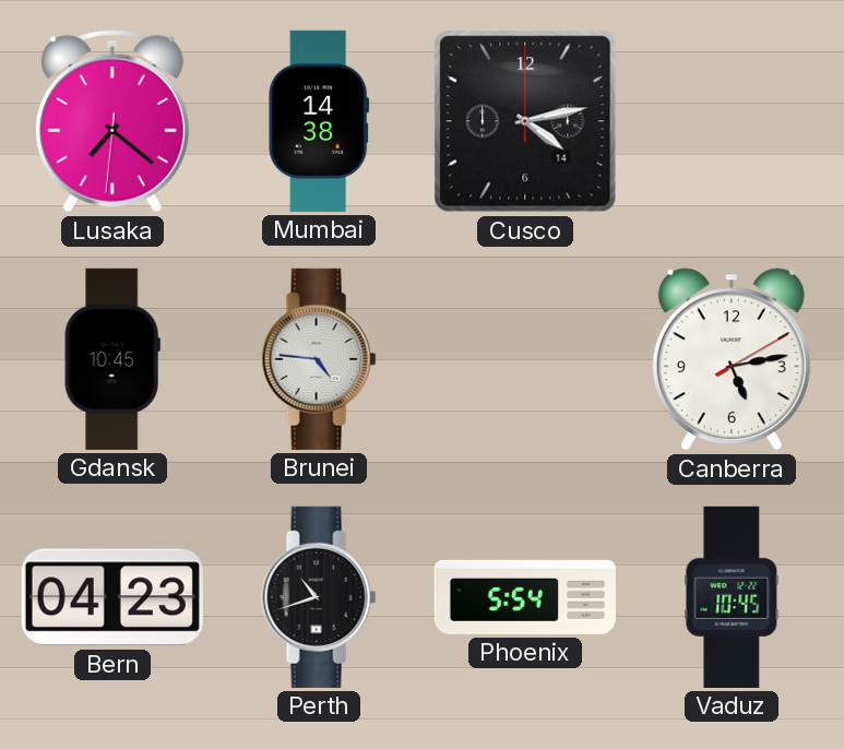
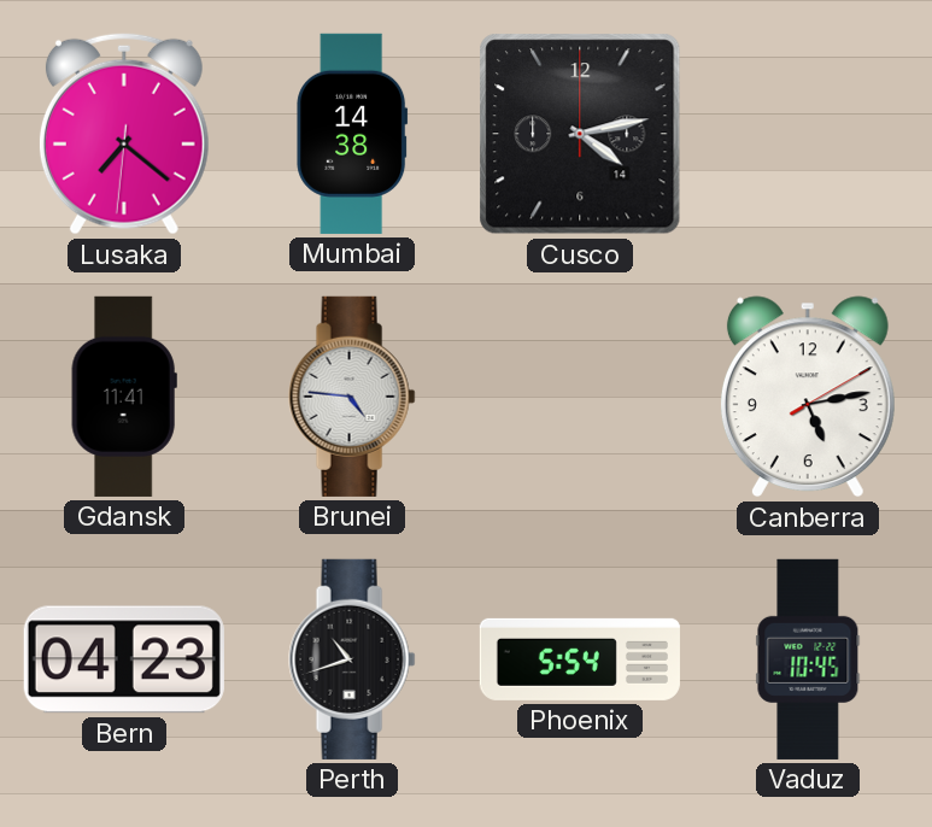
Gdansk: 10:45 -> 11:41
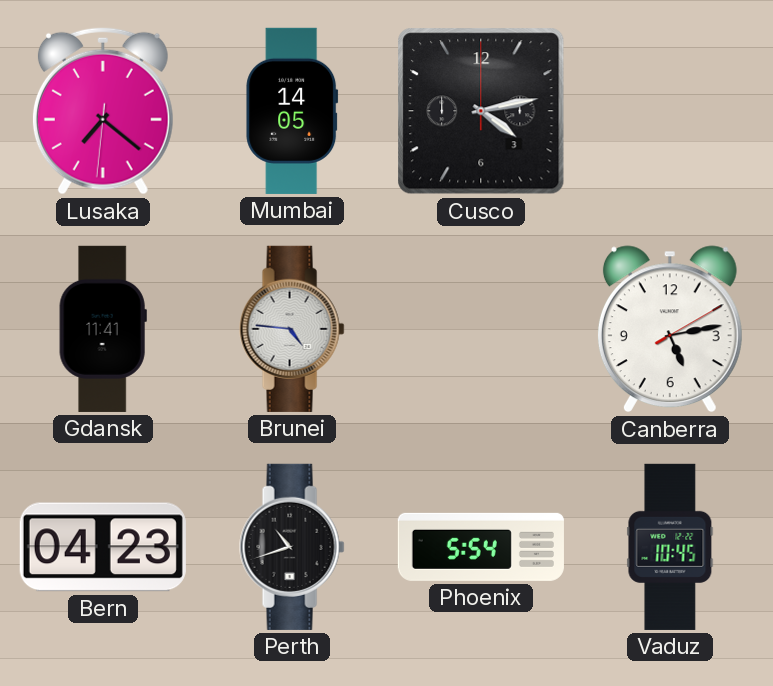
Mumbai: 14:38 -> 14:05
Cusco date: 14 -> 3
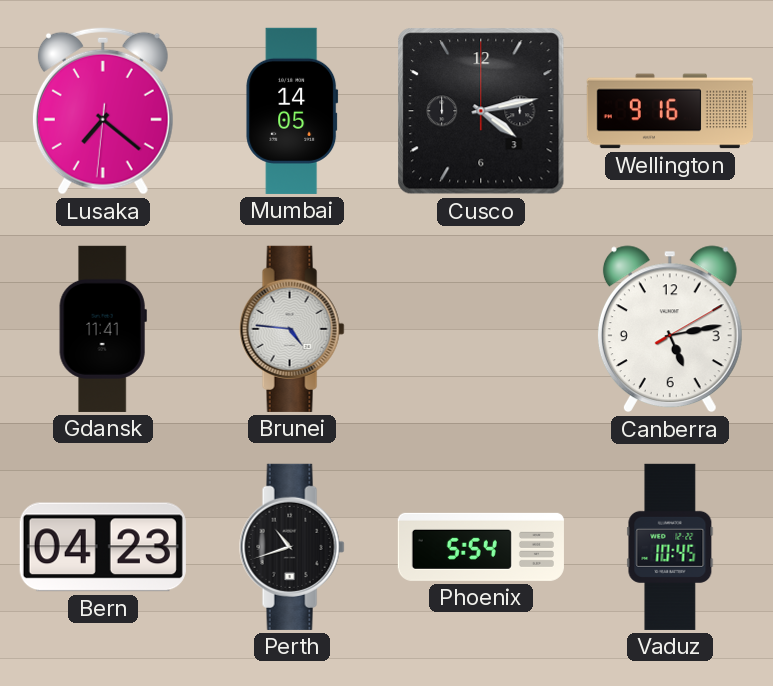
Wellington: none -> 9:16
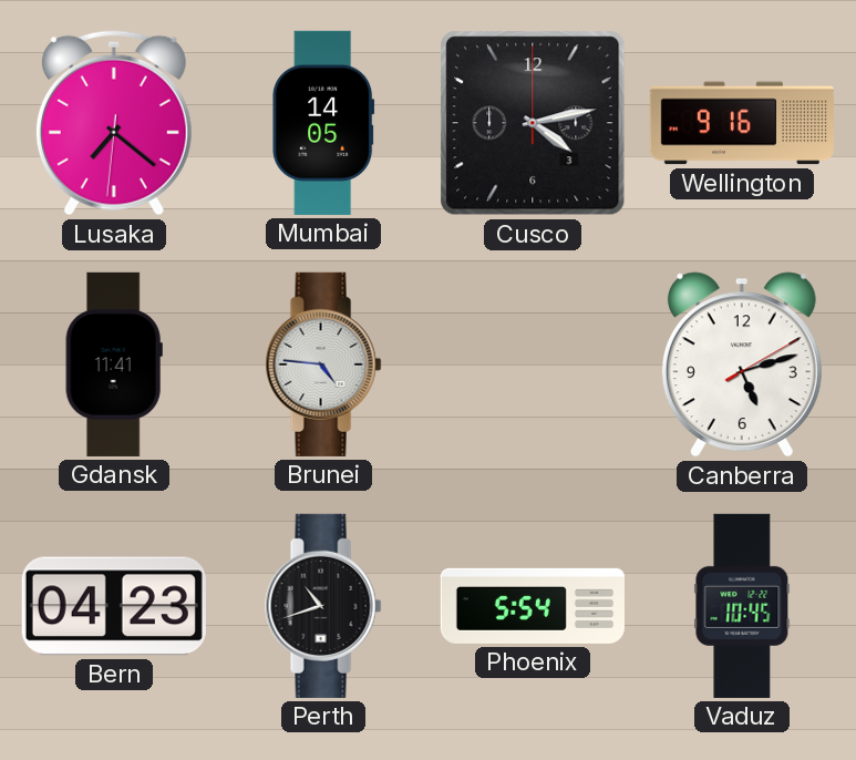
Canberra: 5:13 -> 5:12
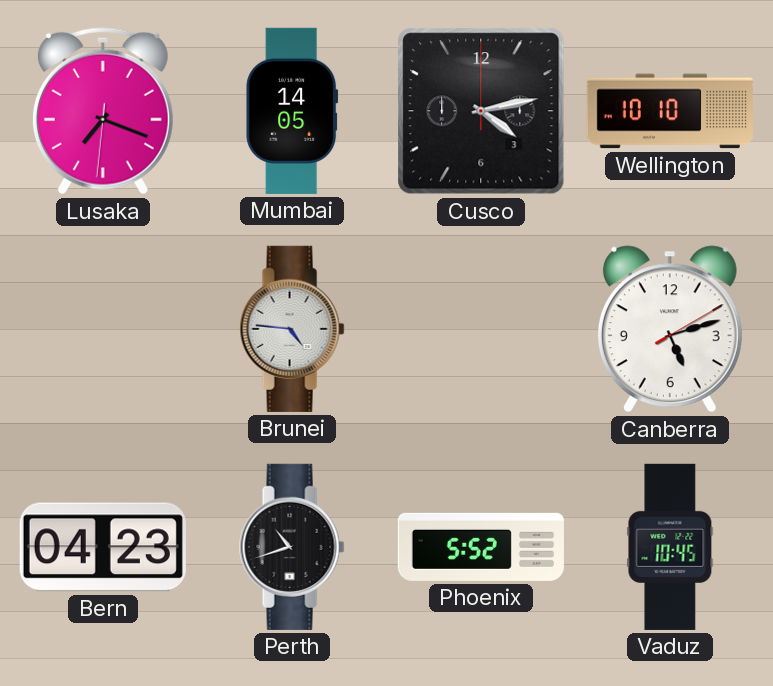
Lusaka: 7:21 -> 7:18
Wellington: 9:16 -> 10:10
Gdansk: 11:41 -> none
Phoenix: 5:54 -> 5:52
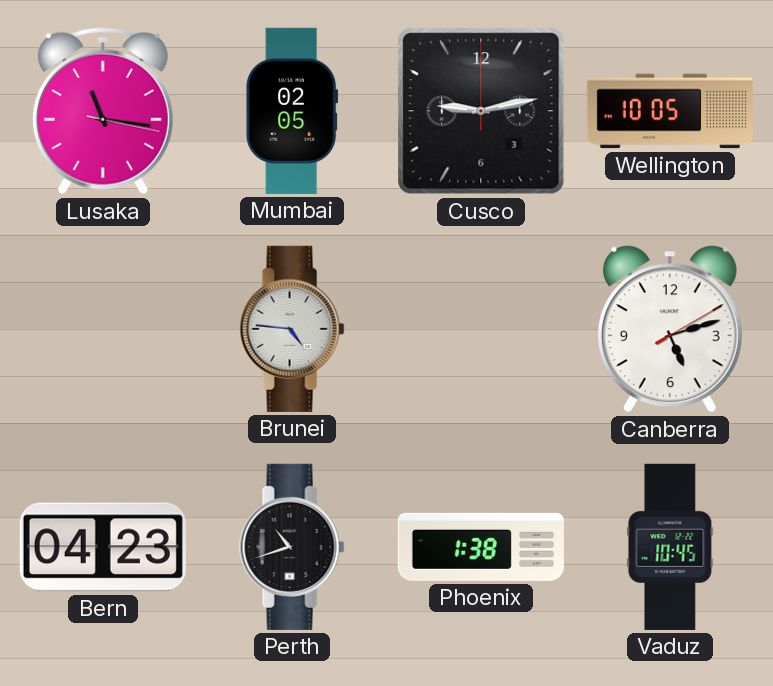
Lusaka: 7:18 -> 11:16
Mumbai: 14:05 -> 02:05
Cusco: 4:13 -> 9:13
Wellington: 10:10 -> 10:05
Phoenix: 5:52 -> 1:38
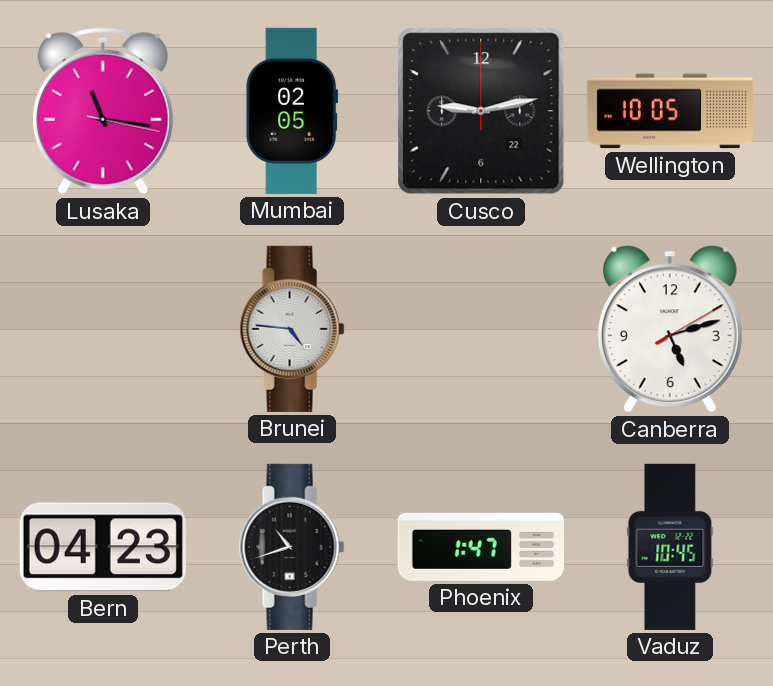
Cusco date: 3 -> 22
Phoenix: 1:38 -> 1:47
